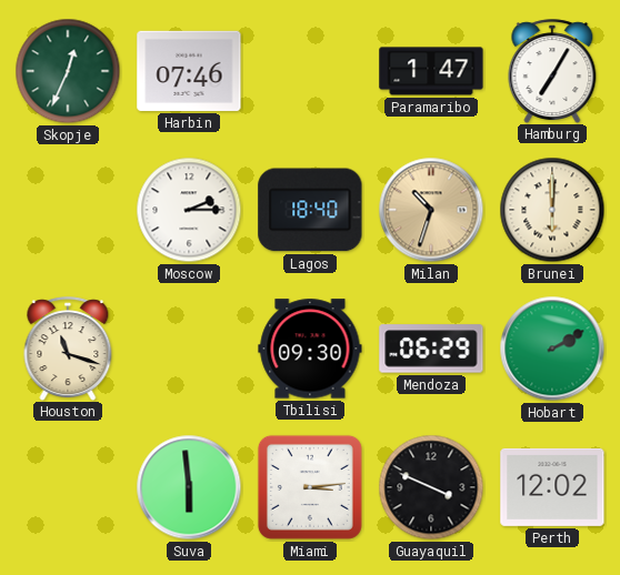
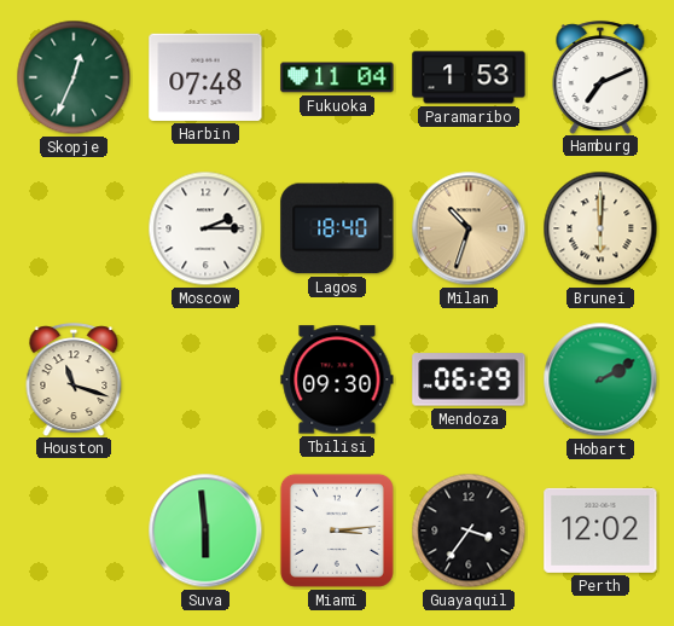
Harbin: 07:46 -> 07:48
Fukuoka: none -> 11:04
Paramaribo: 1:47 -> 1:53
Hamburg: 7:05 -> 7:11
Guayaquil: 3:49 -> 3:36
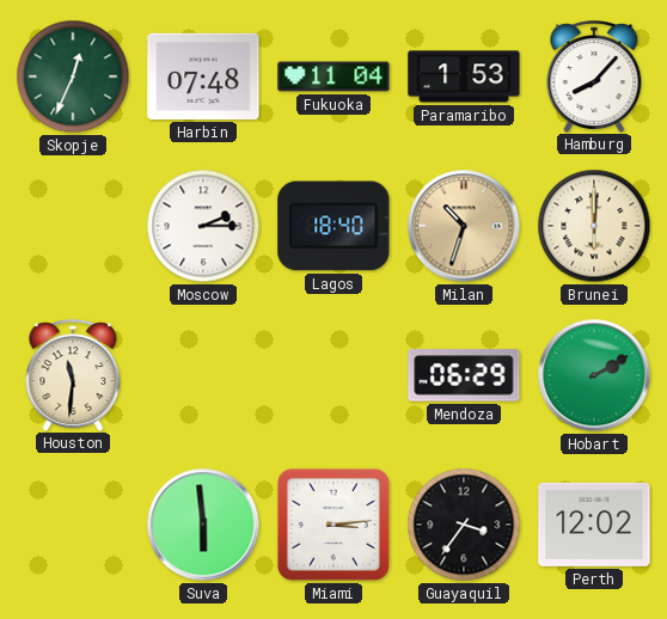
Hamburg: 7:11 -> 8:07
Houston: 11:18 -> 11:31
Tbilisi: 09:30 -> none
